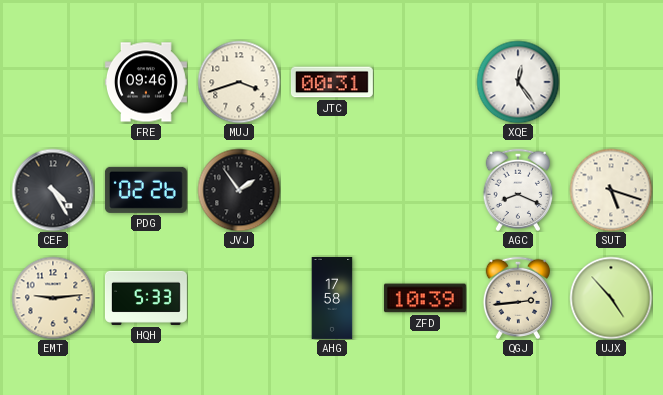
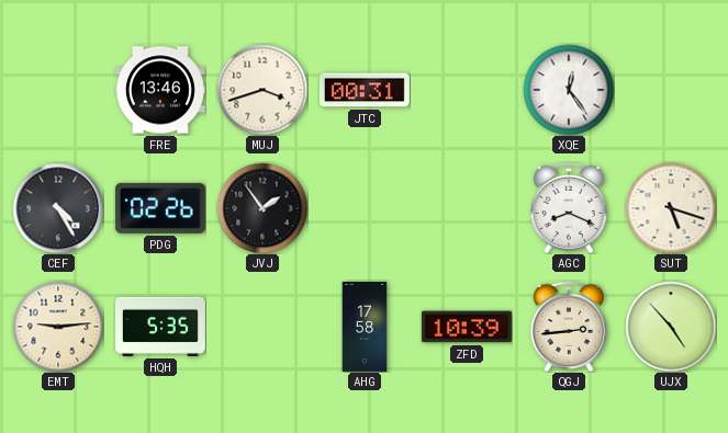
FRE: 09:46 -> 13:46
HQH: 5:33 -> 5:35
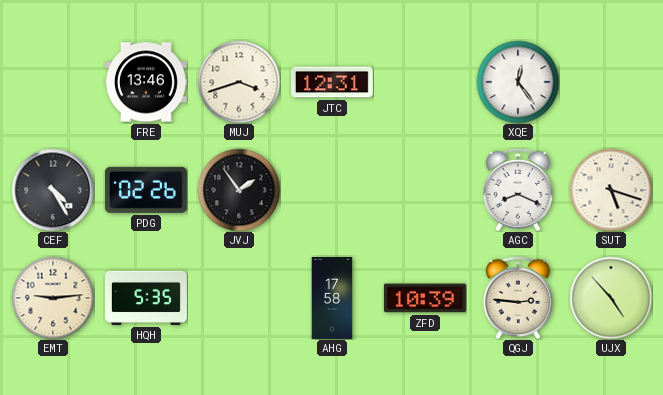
JTC: 00:31 -> 12:31
QGJ: 2:44 -> 2:46
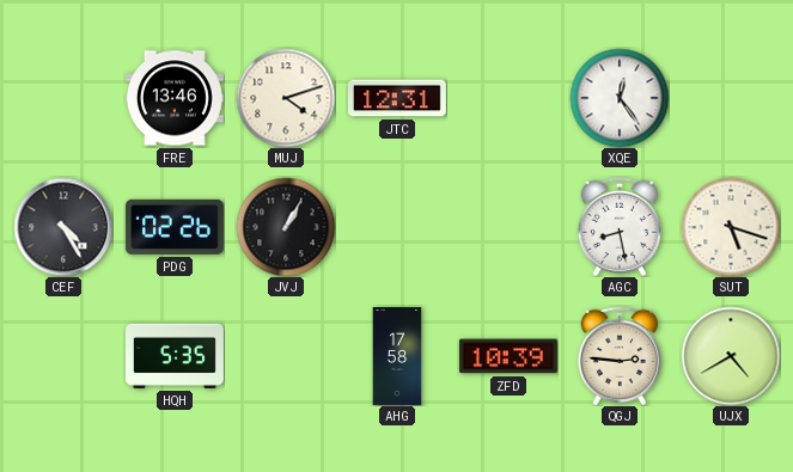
MUJ: 3:42 -> 4:12
JVJ: 1:54 -> 1:05
AGC: 8:19 -> 8:28
EMT: 9:14 -> none
UJX: 4:53 -> 4:40
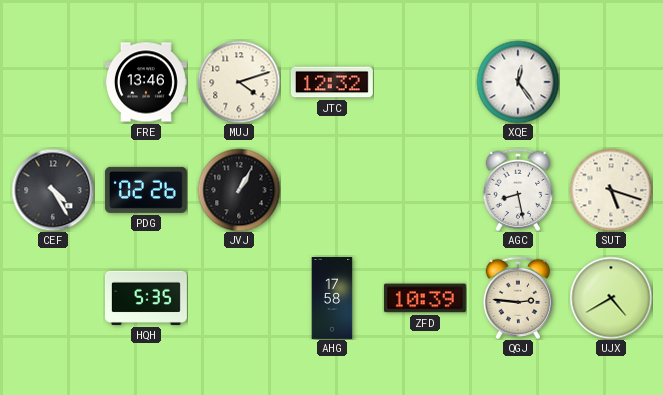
JTC: 12:31 -> 12:32
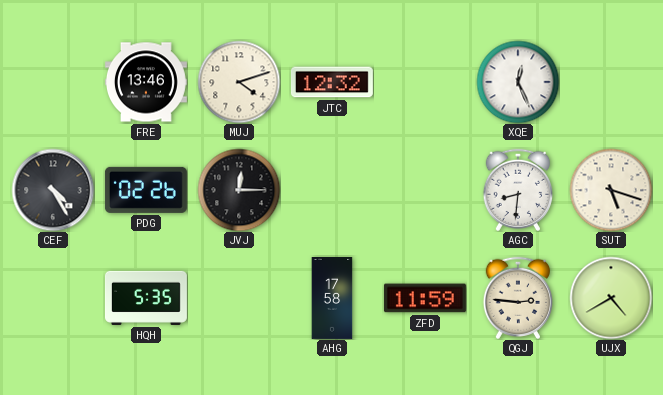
XQE: 12:24 -> 12:26
JVJ: 1:05 -> 12:15
AGC: 8:28 -> 8:31
ZFD: 10:39 -> 11:59
